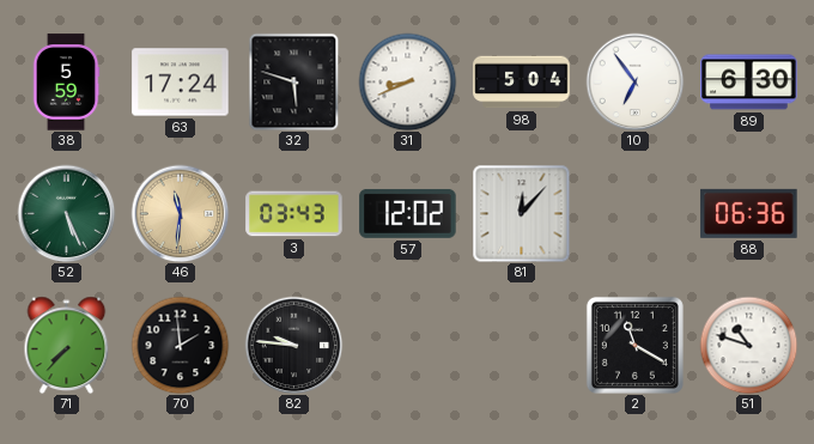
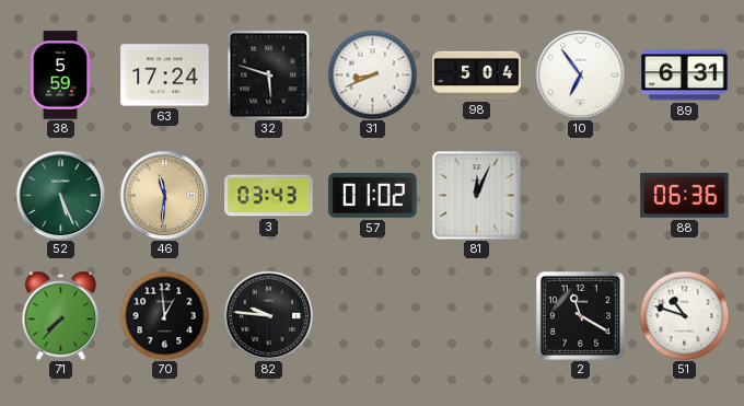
89: 6:30 -> 6:31
57: 12:02 -> 01:02
81: 12:07 -> 12:04
70: 1:59 -> 12:59
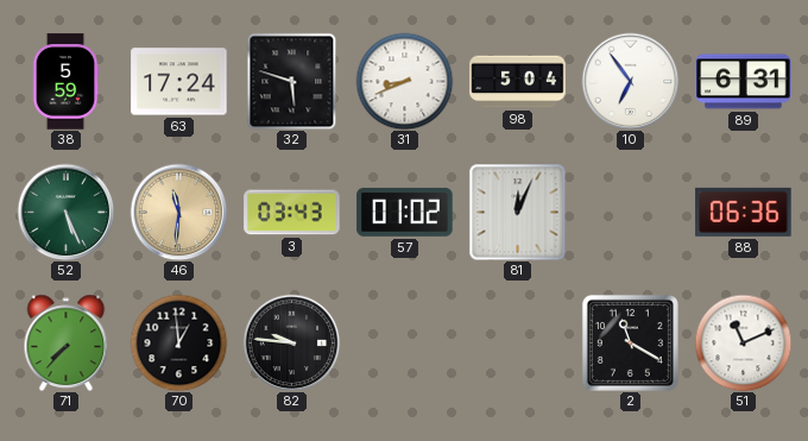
51: 10:48 -> 11:11
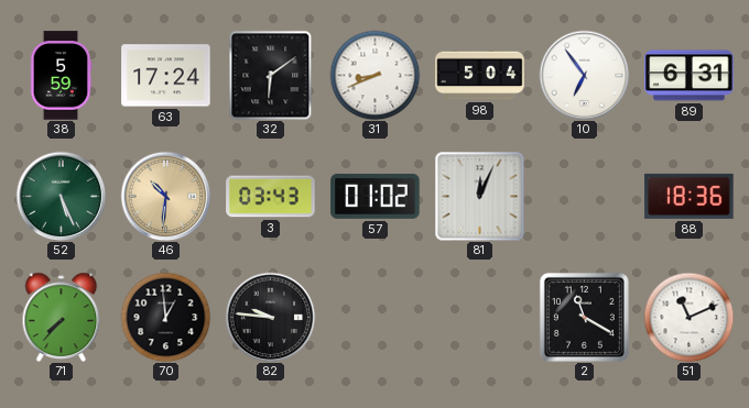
32: 5:48 -> 6:09
46: 11:31 -> 10:31
88: 06:36 -> 18:36
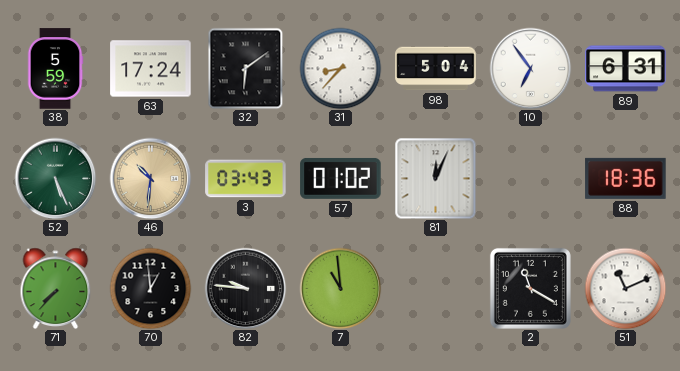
31: 8:41 -> 8:37
7: none -> 10:59
